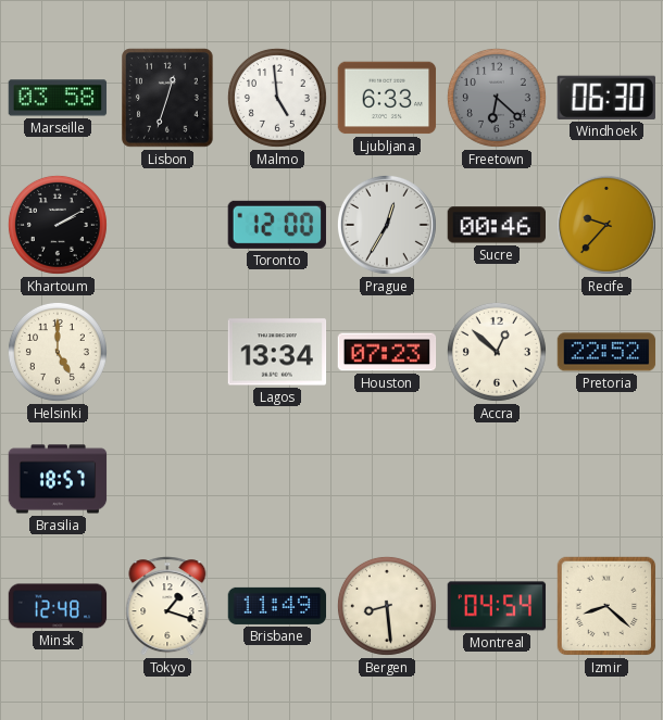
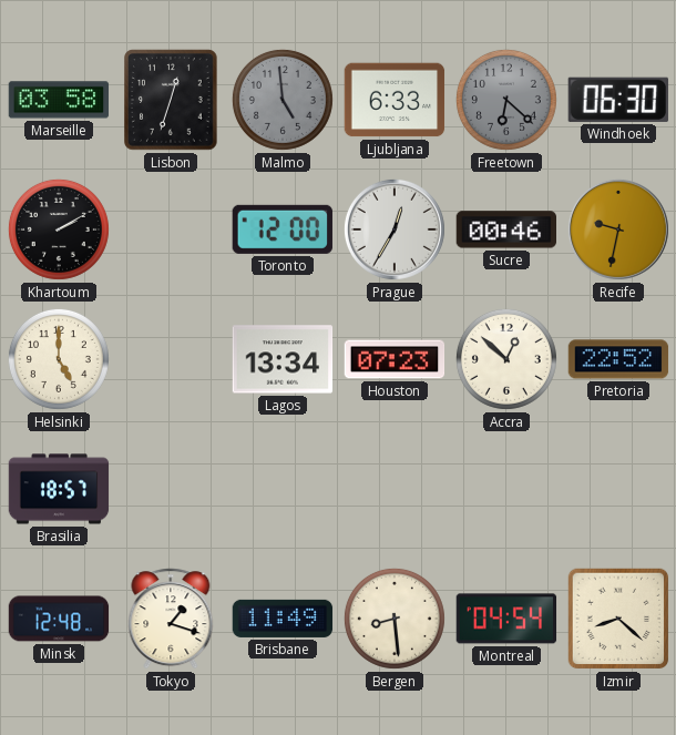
Malmo dial: white -> grey
Recife: 9:37 -> 9:32
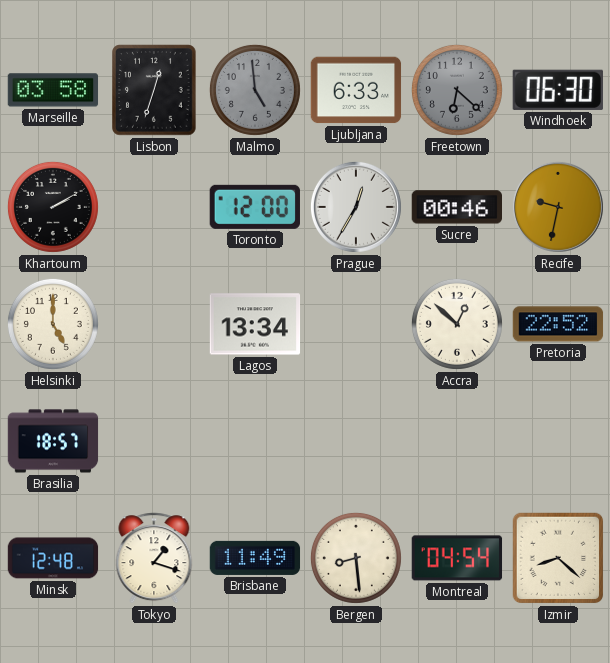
Houston: 07:23 -> none
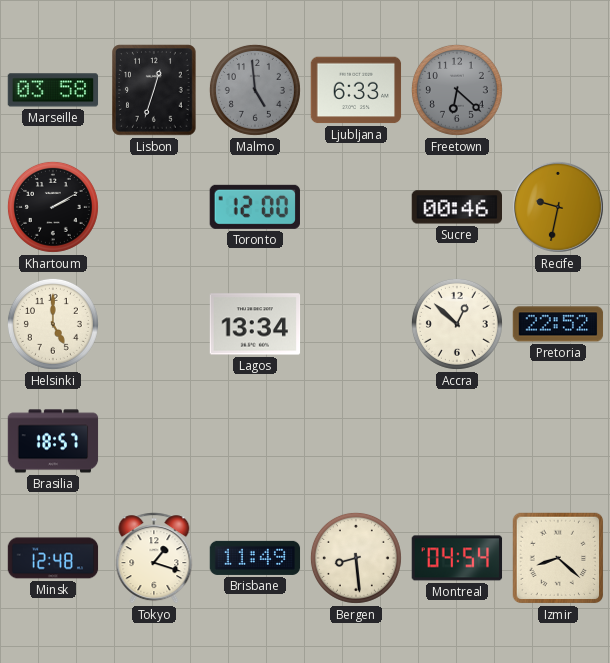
Windhoek: 06:30 -> none
Prague: 12:35 -> none
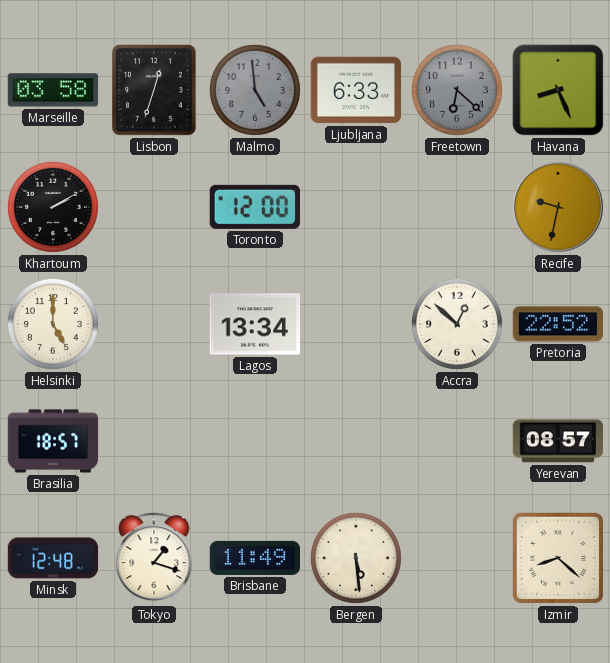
Havana: none -> 8:26
Sucre: 00:46 -> none
Yerevan: none -> 08:57
Bergen: 8:29 -> 5:29
Montreal: 04:54 -> none
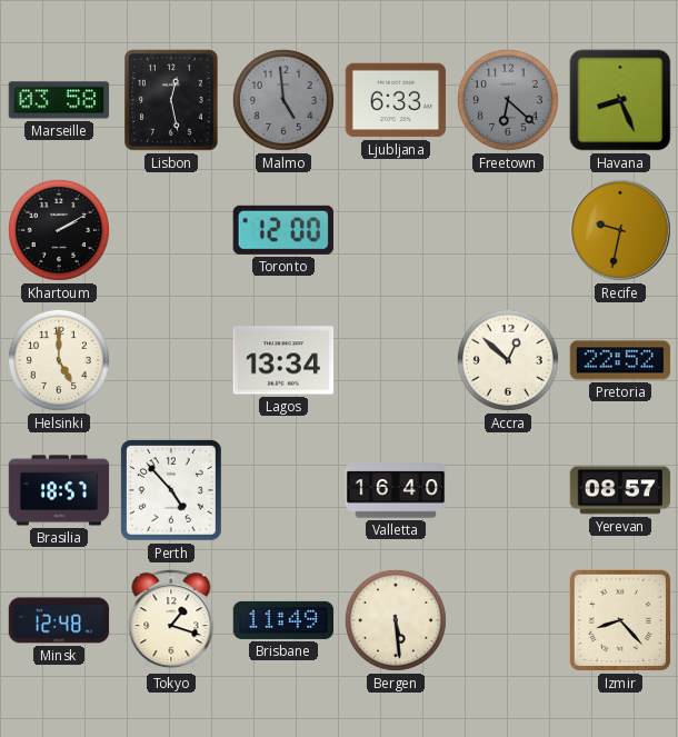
Lisbon: 12:33 -> 12:28
Perth: none -> 4:53
Valletta: none -> 16:40
Izmir: 8:22 -> 8:23
